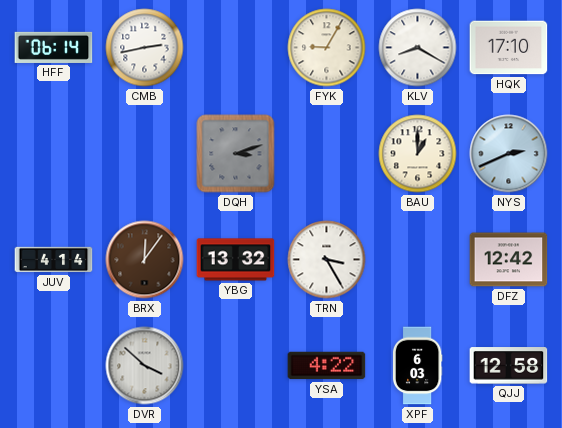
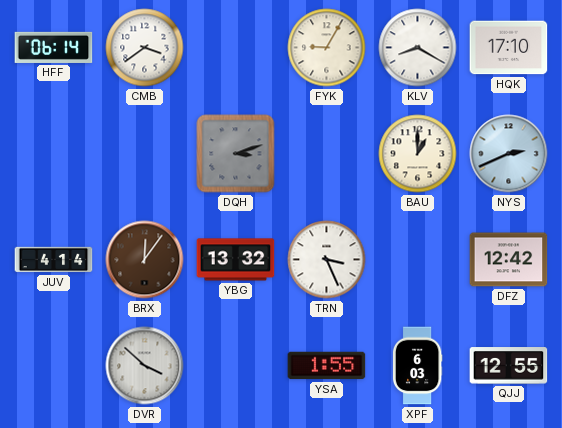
CMB: 2:43 -> 3:39
TRN: 3:25 -> 3:26
YSA: 4:22 -> 1:55
QJJ: 12:58 -> 12:55
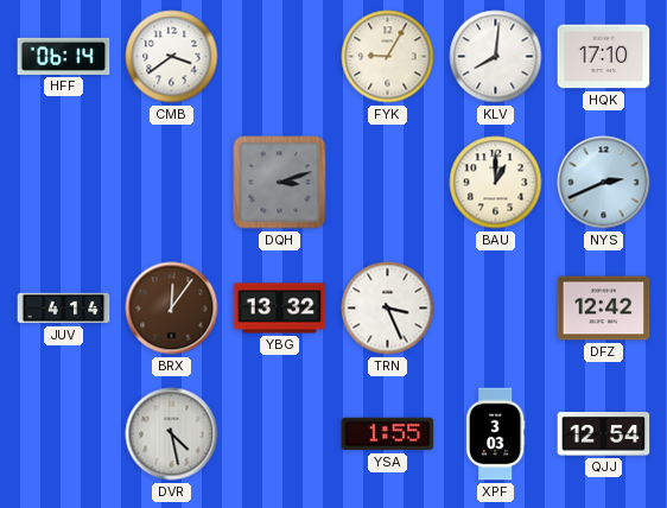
KLV: 8:20 -> 8:01
DVR: 3:52 -> 4:28
XPF: 6:03 -> 3:03
QJJ: 12:55 -> 12:54
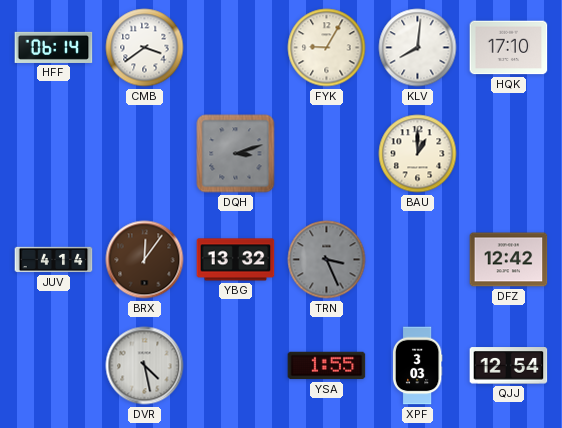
NYS: 2:41 -> none
TRN dial: white -> grey
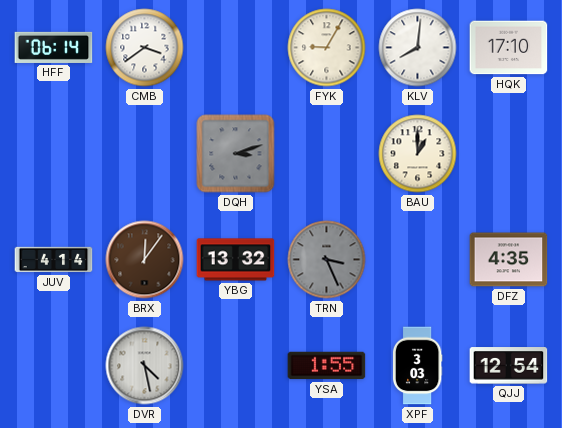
DFZ: 12:42 -> 4:35
